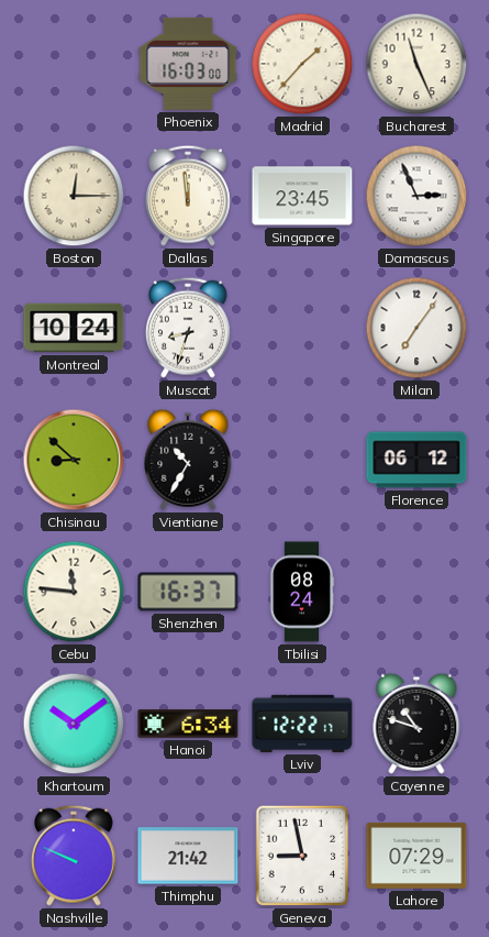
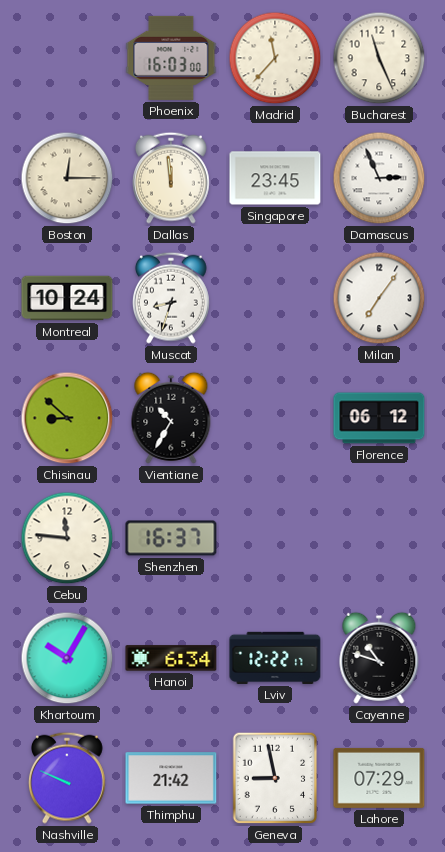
Madrid: 1:37 -> 11:37
Tbilisi: 08:24 -> none
Khartoum: 10:09 -> 10:05
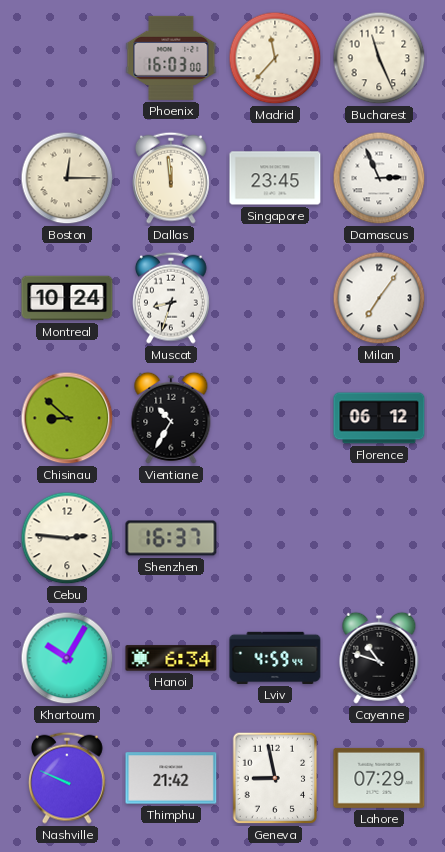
Cebu: 11:46 -> 2:46
Lviv: 12:22 -> 4:59
